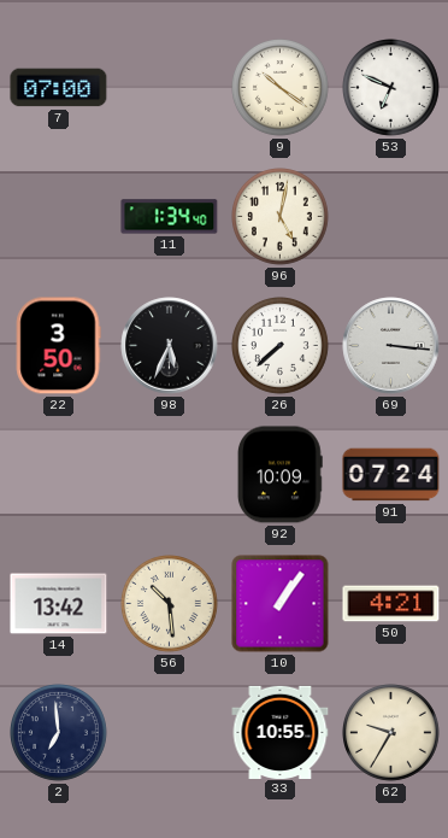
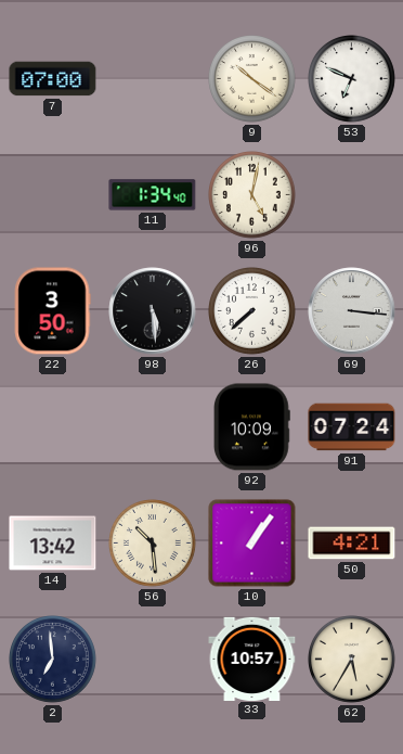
98: 5:34 -> 5:29
33: 10:55 -> 10:57
62: 9:35 -> 5:35
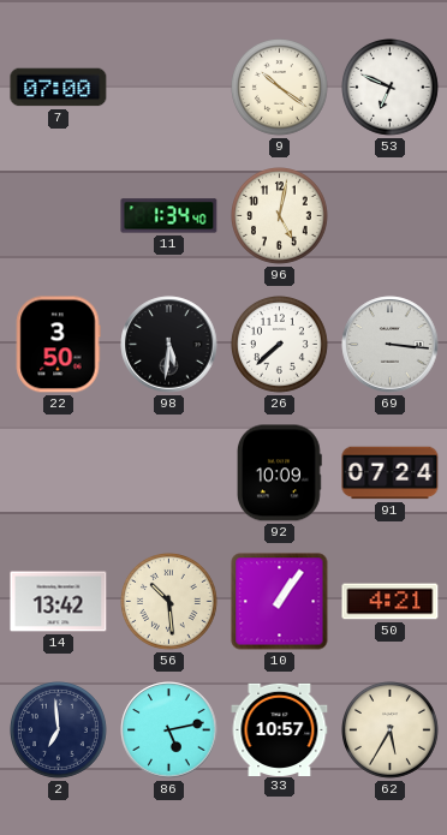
98: 5:29 -> 5:31
86: none -> 5:13
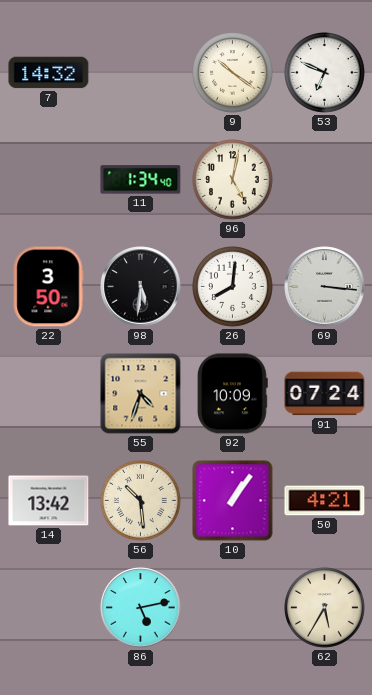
7: 07:00 -> 14:32
26: 7:38 -> 8:01
55: none -> 4:33
2: 6:59 -> none
33: 10:57 -> none
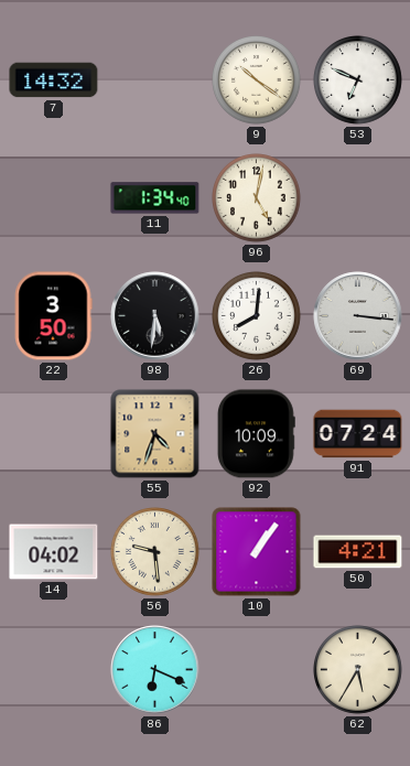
14: 13:42 -> 04:02
56: 10:29 -> 9:29
86: 5:13 -> 6:19
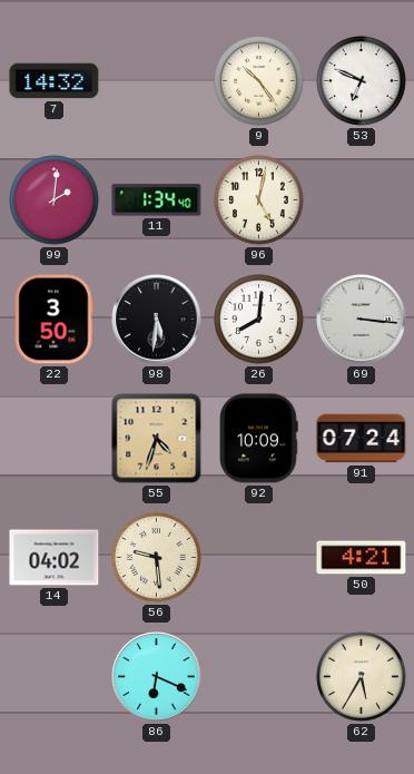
9: 10:21 -> 10:24
99: none -> 2:01
10: 1:06 -> none
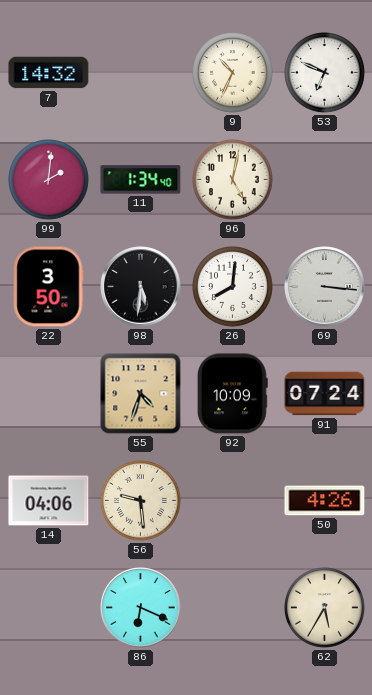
9: 10:24 -> 10:34
14: 04:02 -> 04:06
50: 4:21 -> 4:26
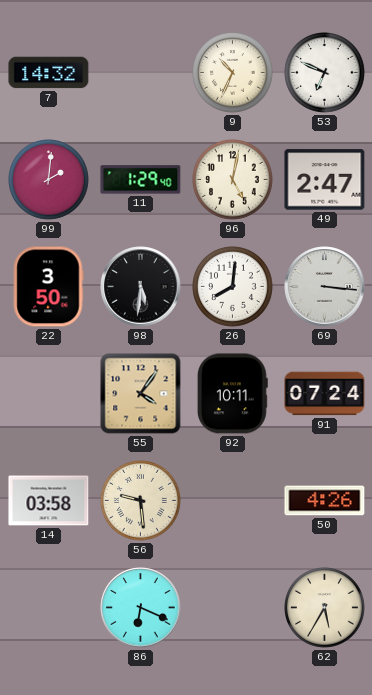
11: 1:34 -> 1:29
49: none -> 2:47
55: 4:33 -> 4:06
92: 10:09 -> 10:11
14: 04:06 -> 03:58
